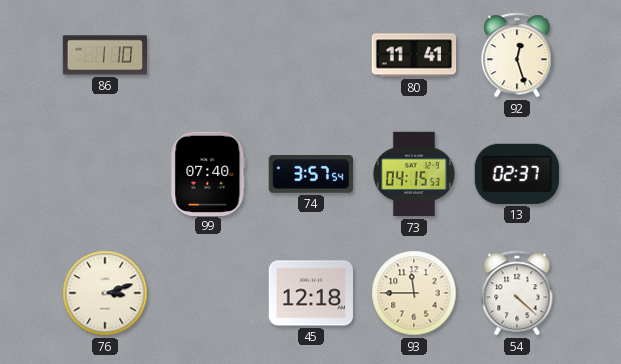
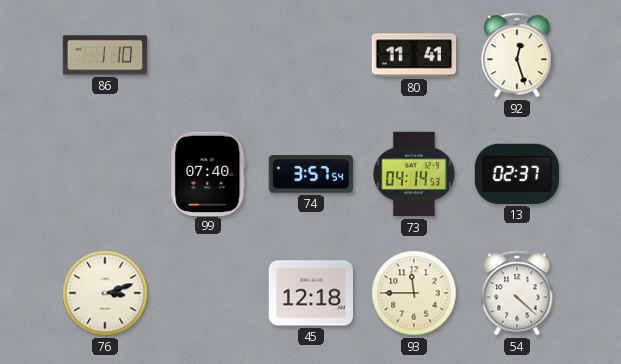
73: 04:15 -> 04:14
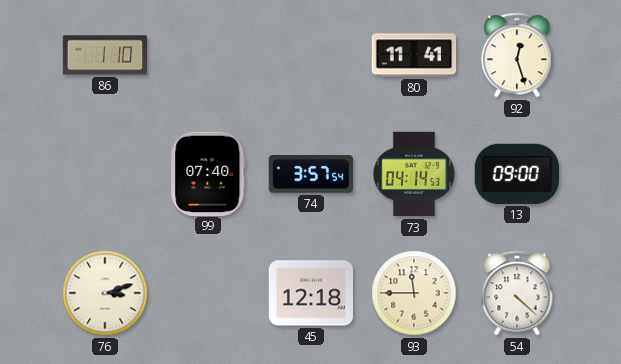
13: 02:37 -> 09:00
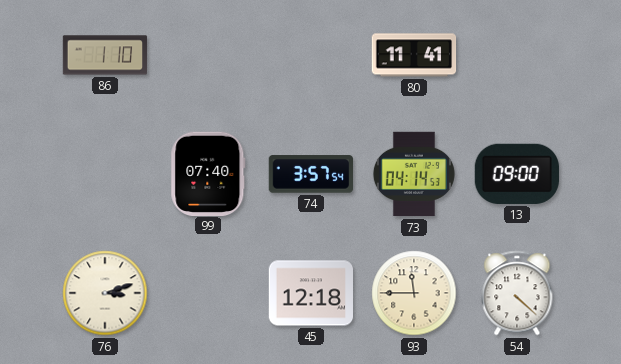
92: 12:27 -> none
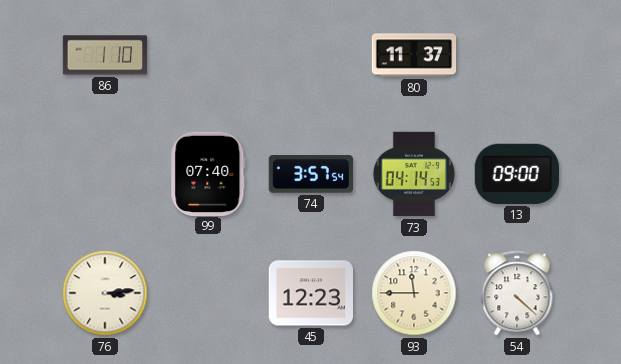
80: 11:41 -> 11:37
76: 3:12 -> 3:14
45: 12:18 -> 12:23
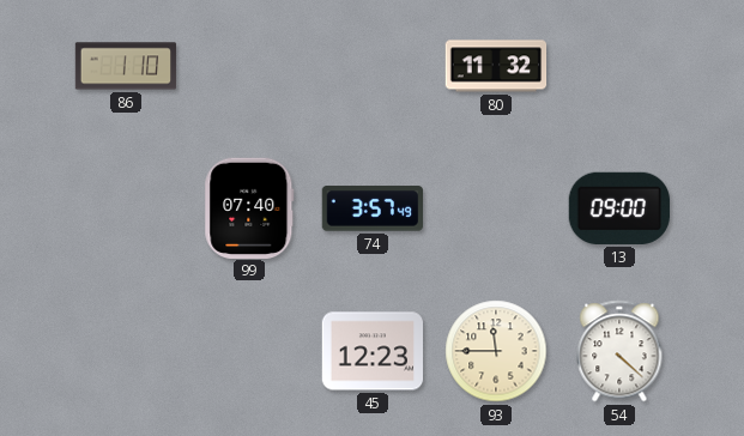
80: 11:37 -> 11:32
74: 3:57:54 -> 3:57:49
73: 04:14 -> none
76: 3:14 -> none
